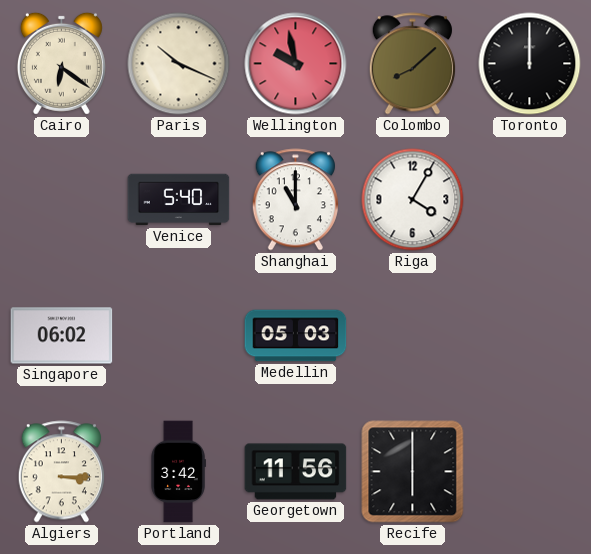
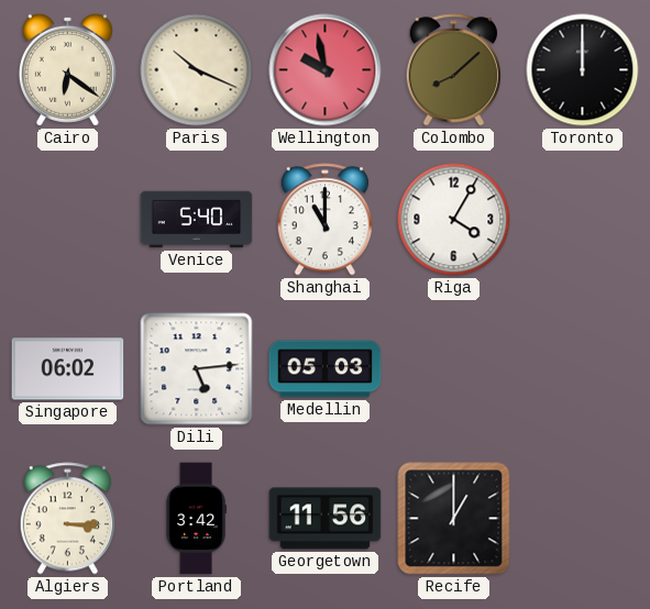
Dili: none -> 5:14
Recife: 6:00 -> 1:00
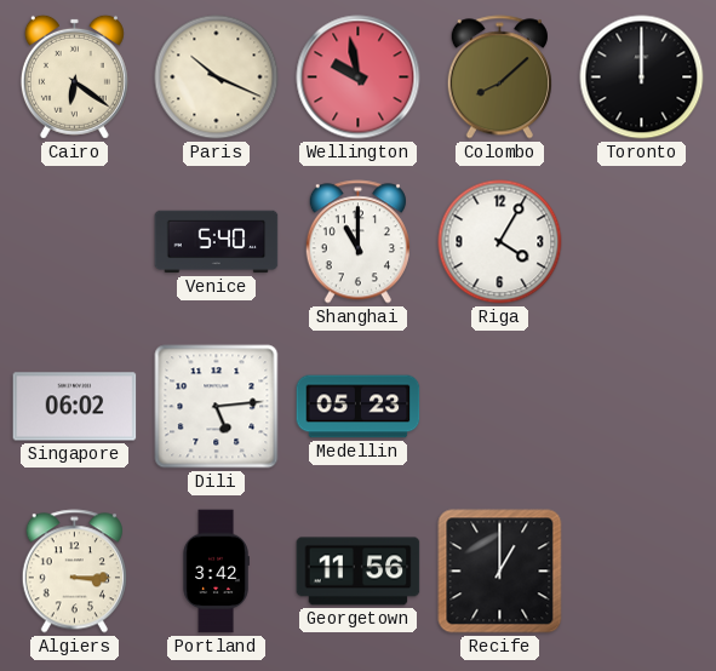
Medellin: 05:03 -> 05:23
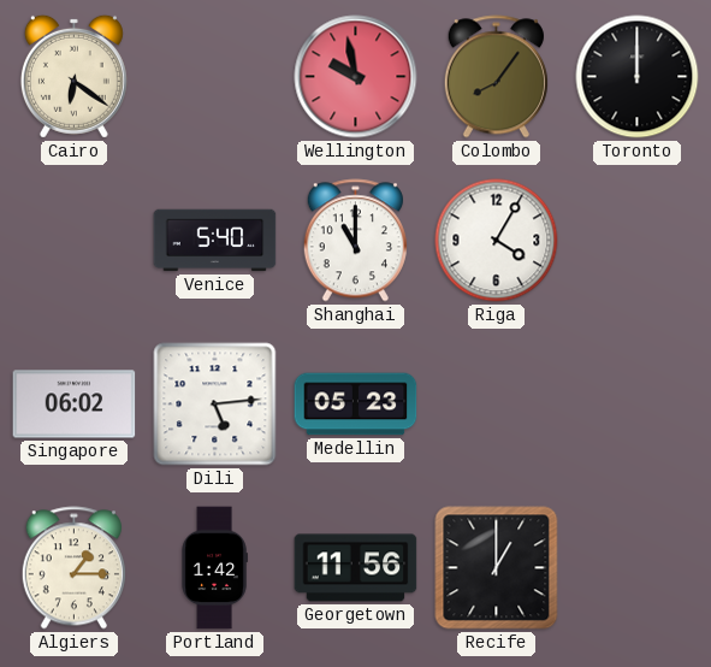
Paris: 10:19 -> none
Colombo: 8:08 -> 8:06
Algiers: 3:15 -> 1:15
Portland: 3:42 -> 1:42
